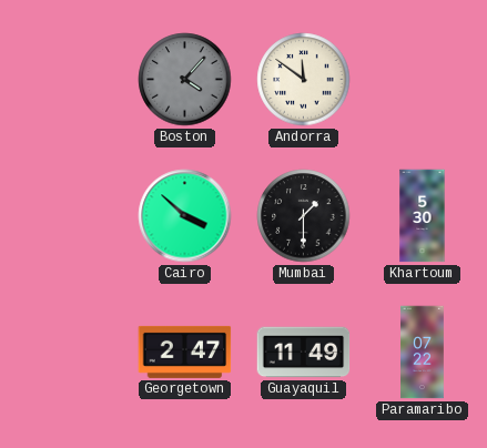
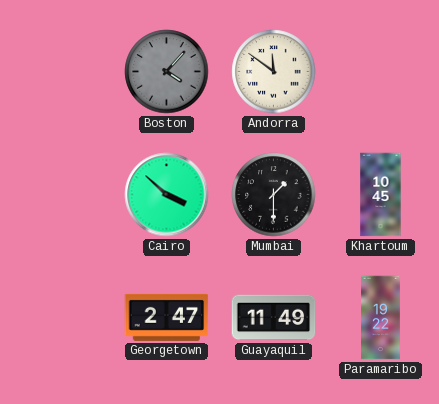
Khartoum: 5:30 -> 10:45
Paramaribo: 07:22 -> 19:22
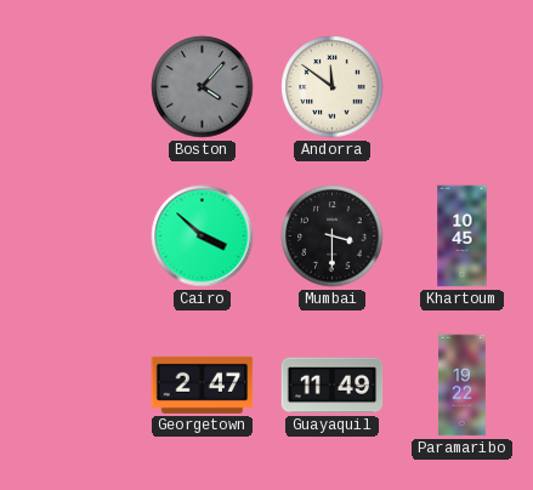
Mumbai: 1:30 -> 3:30
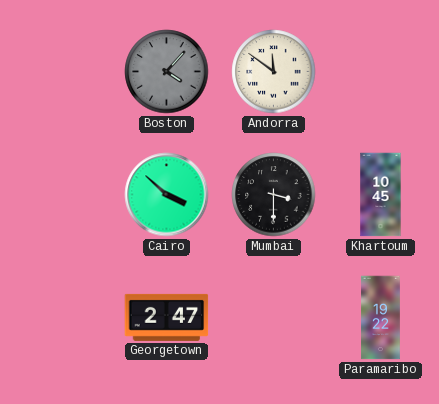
Guayaquil: 11:49 -> none
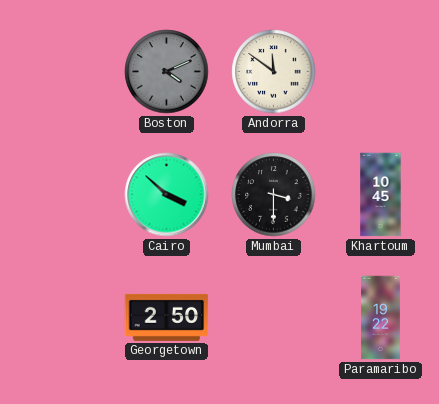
Boston: 4:07 -> 4:11
Georgetown: 2:47 -> 2:50
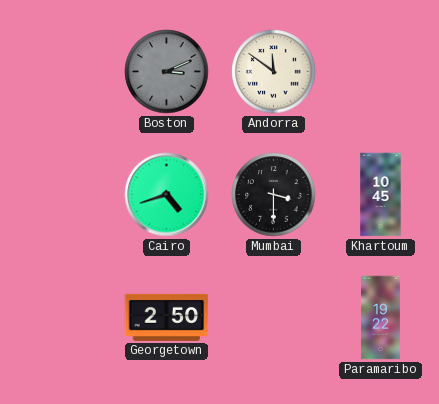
Boston: 4:11 -> 3:11
Cairo: 3:52 -> 4:42
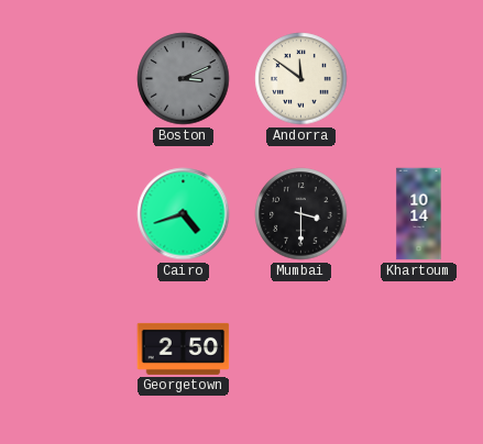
Khartoum: 10:45 -> 10:14
Paramaribo: 19:22 -> none
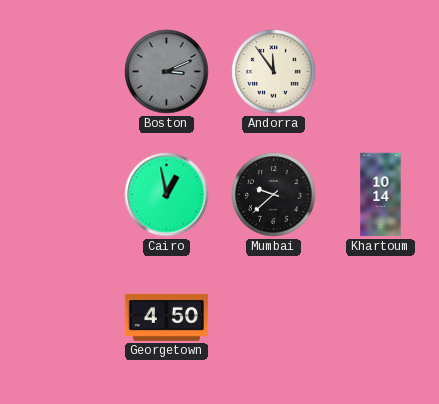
Andorra: 11:51 -> 11:54
Cairo: 4:42 -> 12:58
Mumbai: 3:30 -> 9:38
Georgetown: 2:50 -> 4:50
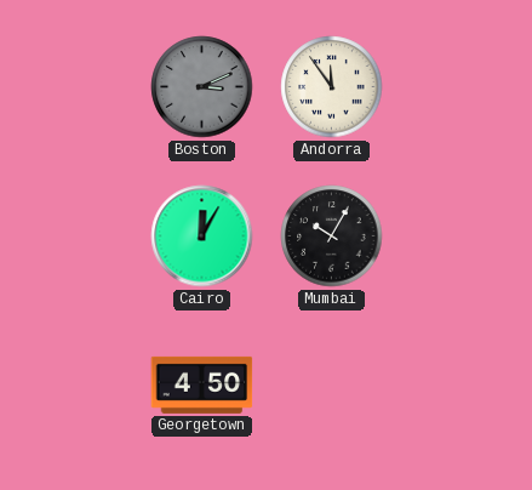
Cairo: 12:58 -> 12:05
Mumbai: 9:38 -> 10:05
Khartoum: 10:14 -> none
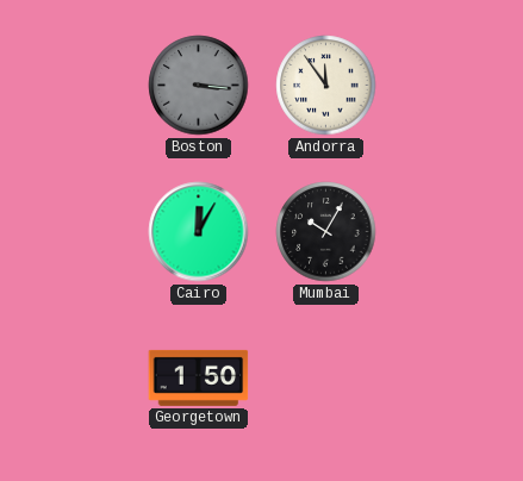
Boston: 3:11 -> 3:16
Georgetown: 4:50 -> 1:50
